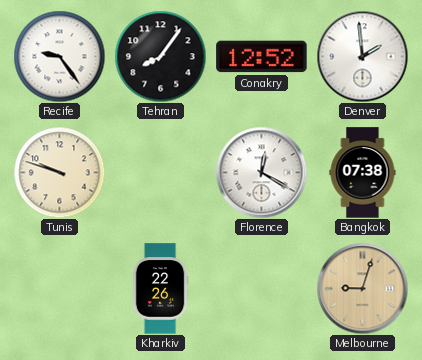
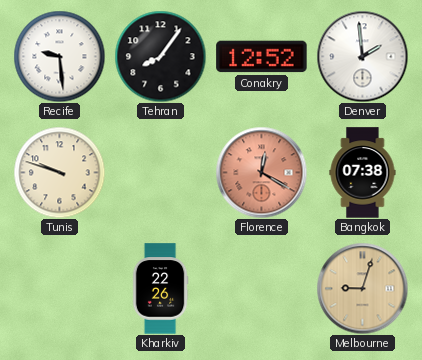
Recife: 9:24 -> 9:29
Florence dial: white -> salmon
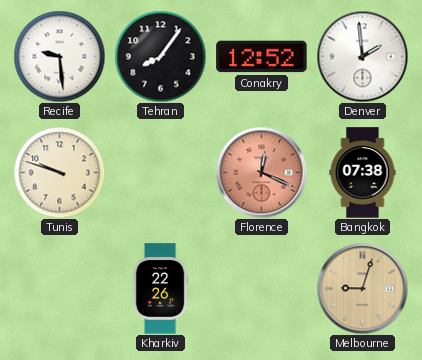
Florence: 12:20 -> 12:19
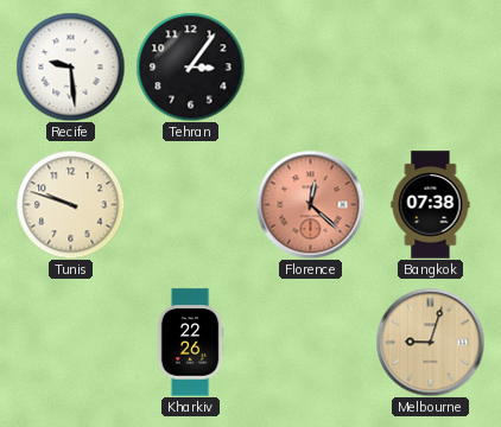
Tehran: 8:06 -> 3:06
Conakry: 12:52 -> none
Denver: 1:59 -> none
Florence: 12:19 -> 12:22
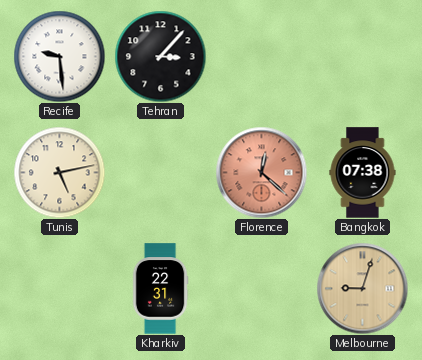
Tehran: 3:06 -> 3:07
Tunis: 9:48 -> 5:13
Kharkiv: 22:26 -> 22:31
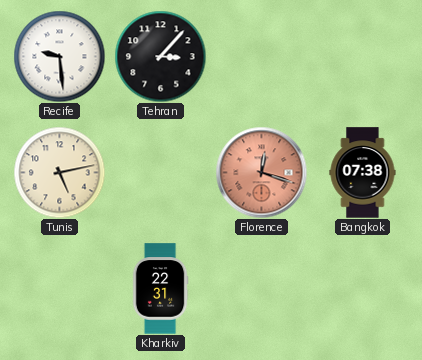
Florence: 12:22 -> 12:18
Melbourne: 9:03 -> none
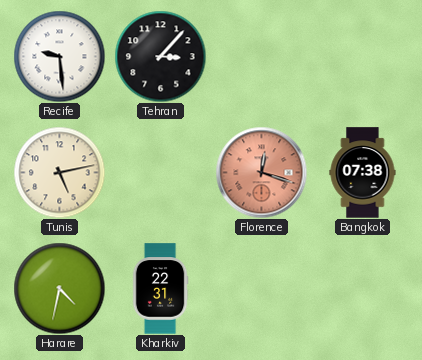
Harare: none -> 4:32
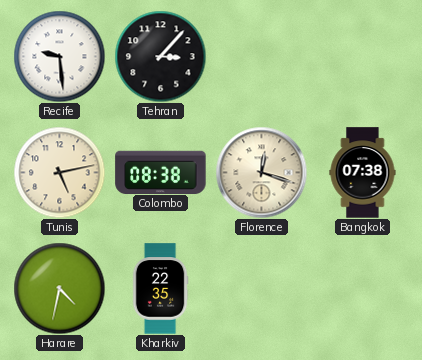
Colombo: none -> 08:38
Florence dial: salmon -> cream
Kharkiv: 22:31 -> 22:35
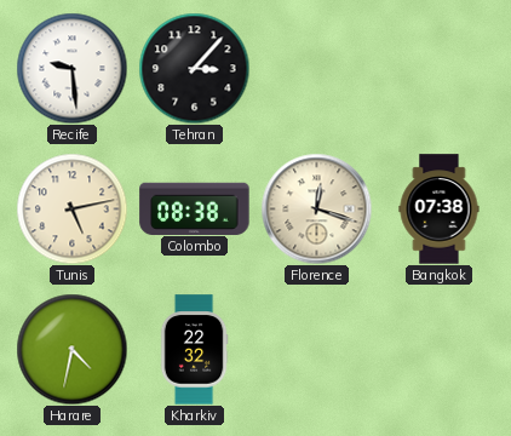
Kharkiv: 22:35 -> 22:32
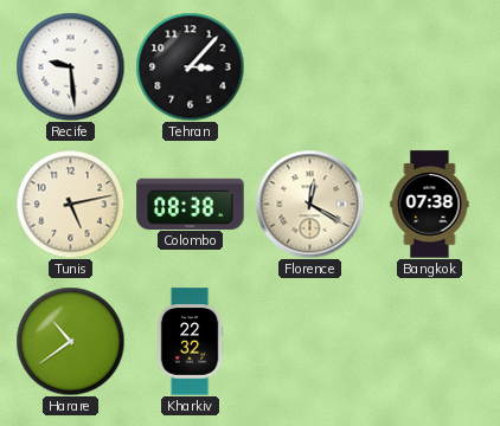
Florence: 12:18 -> 12:20
Harare: 4:32 -> 10:39
